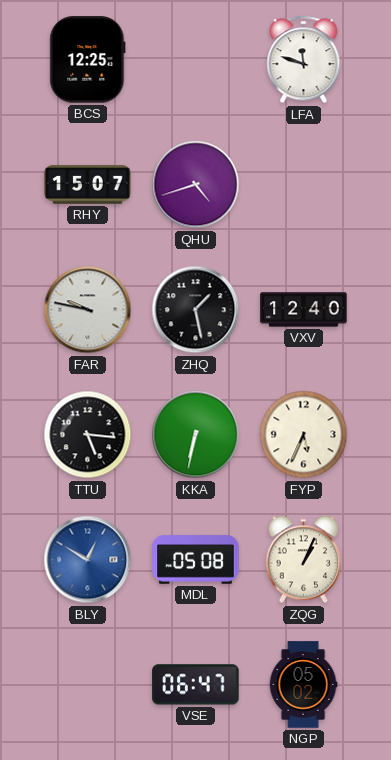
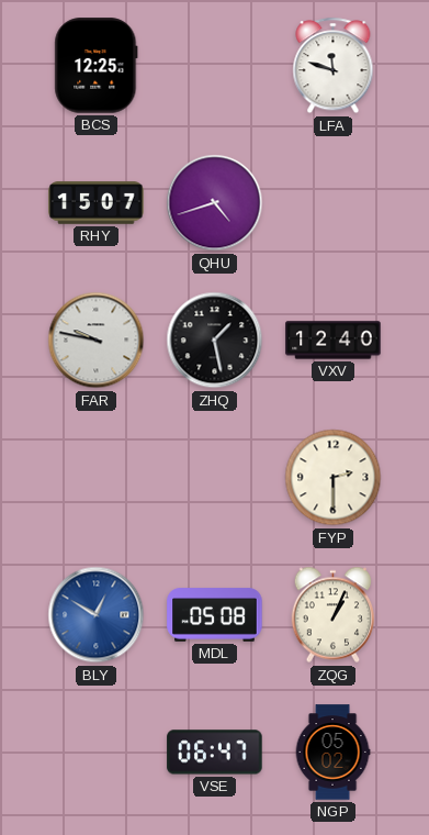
TTU: 5:16 -> none
KKA: 6:32 -> none
FYP: 5:34 -> 2:30
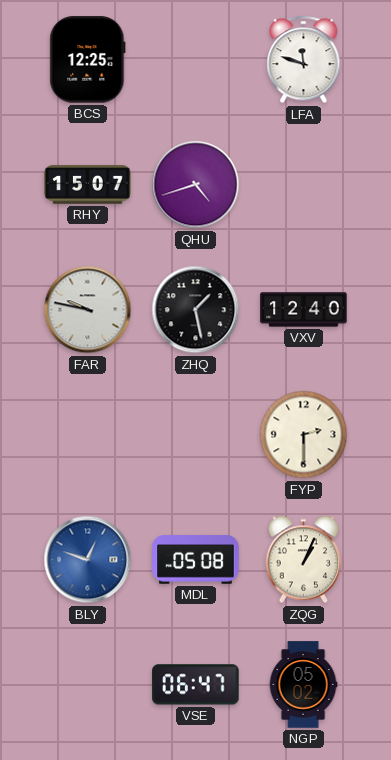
BLY: 12:50 -> 12:48
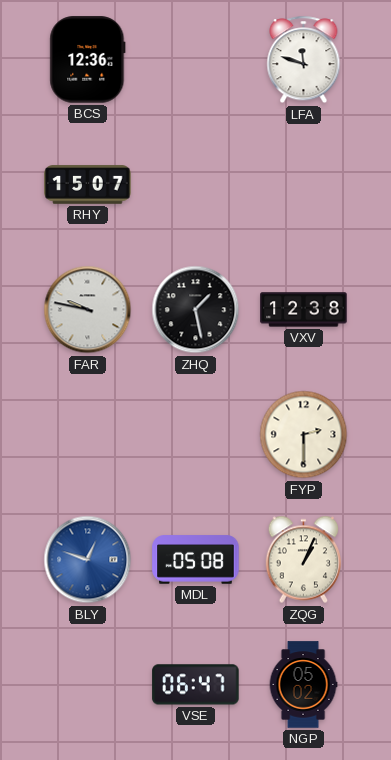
BCS: 12:25 -> 12:36
QHU: 4:42 -> none
VXV: 12:40 -> 12:38
